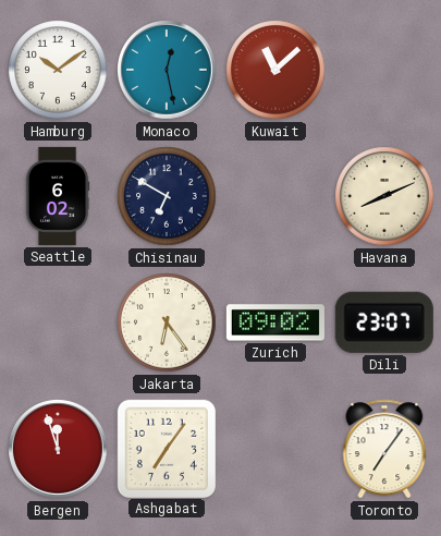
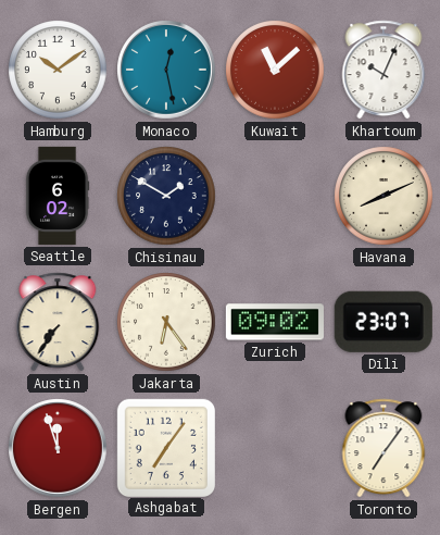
Khartoum: none -> 10:04
Chisinau: 6:50 -> 1:50
Austin: none -> 7:36
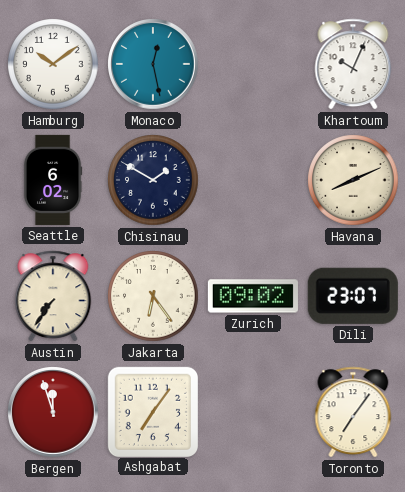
Kuwait: 11:08 -> none
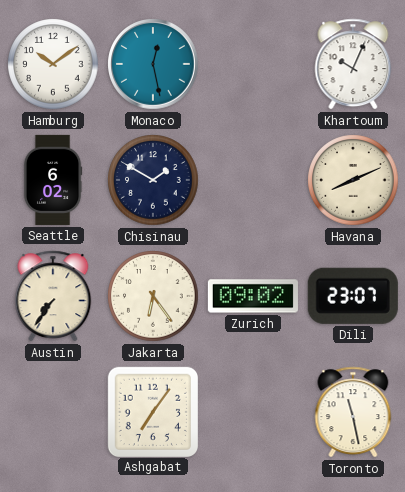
Bergen: 11:57 -> none
Toronto: 7:06 -> 11:28
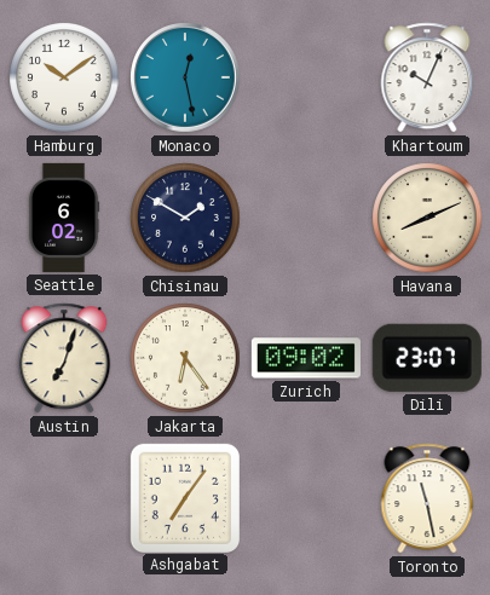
Austin: 7:36 -> 7:03
